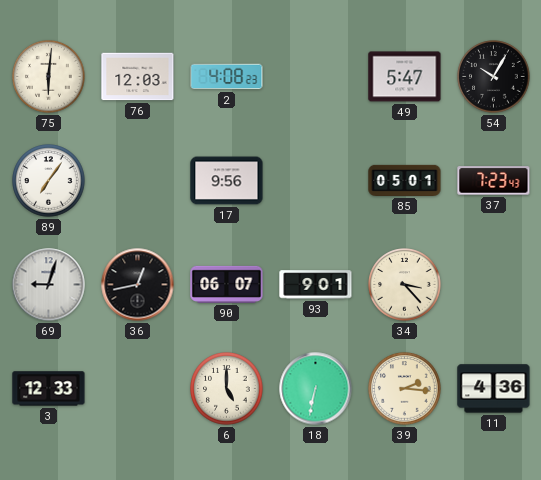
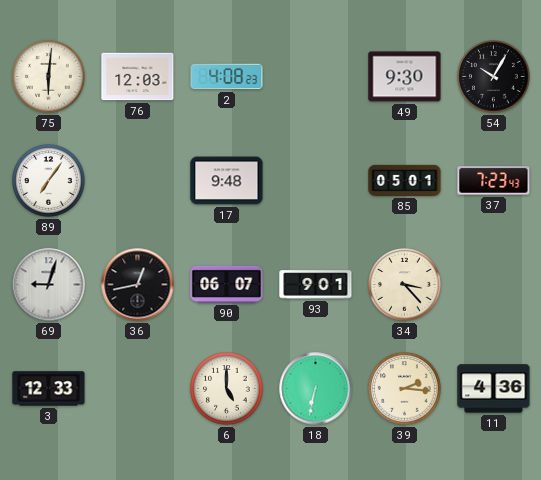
49: 5:47 -> 9:30
17: 9:56 -> 9:48
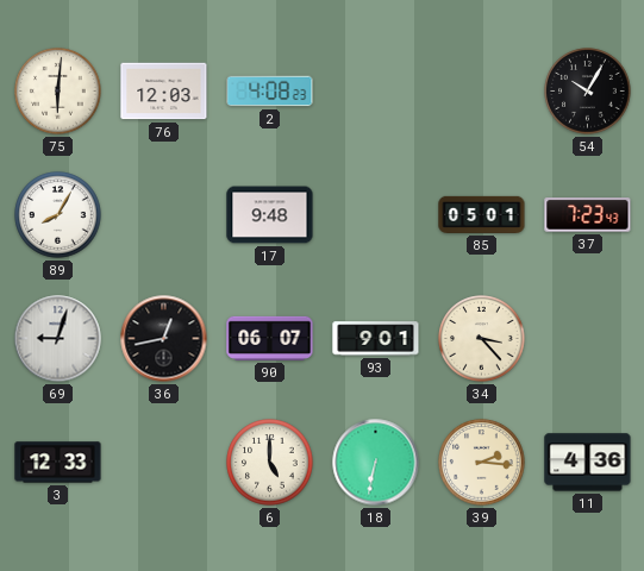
49: 9:30 -> none
89: 7:06 -> 8:05
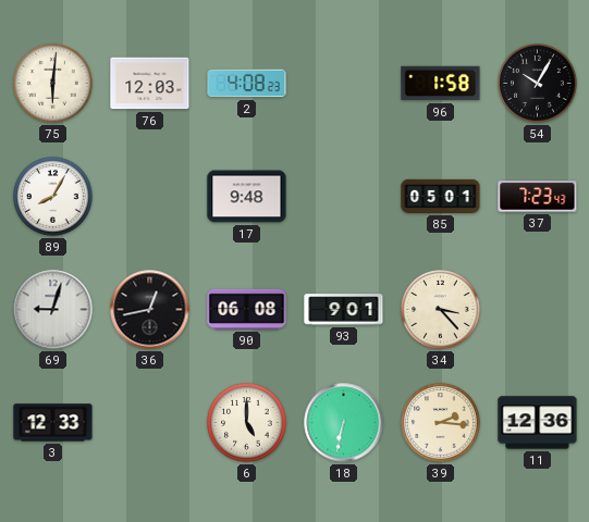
96: none -> 1:58
90: 06:07 -> 06:08
11: 4:36 -> 12:36
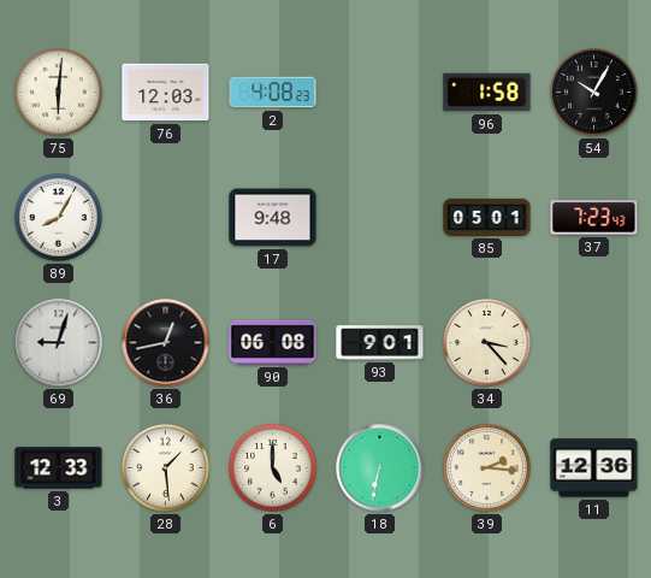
28: none -> 1:29
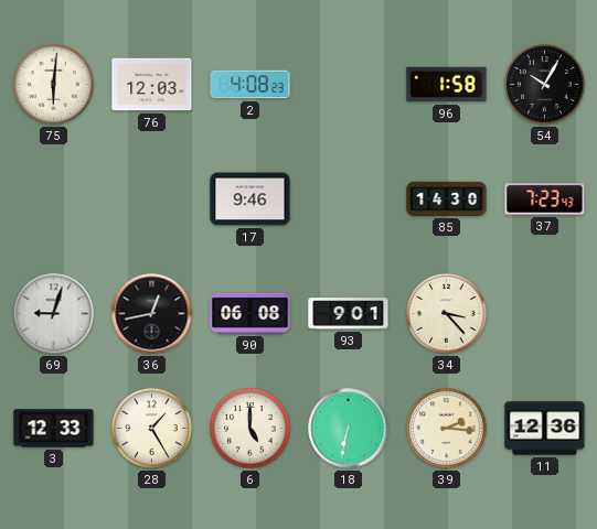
89: 8:05 -> none
17: 9:48 -> 9:46
85: 05:01 -> 14:30
28: 1:29 -> 1:25
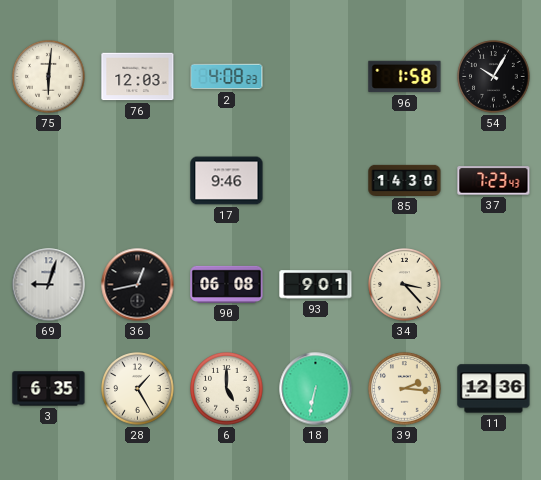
3: 12:33 -> 6:35
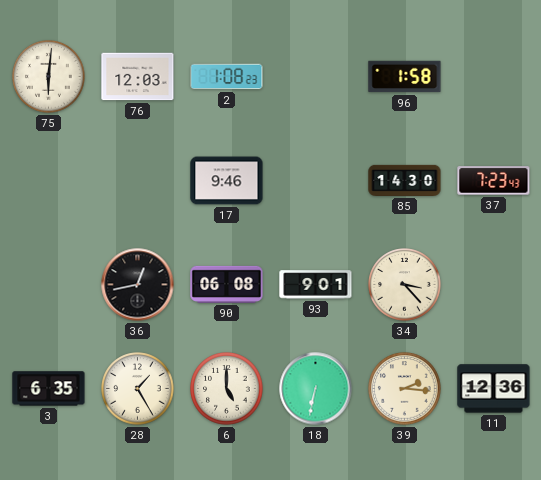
2: 4:08 -> 1:08
54: 10:05 -> none
69: 9:03 -> none
